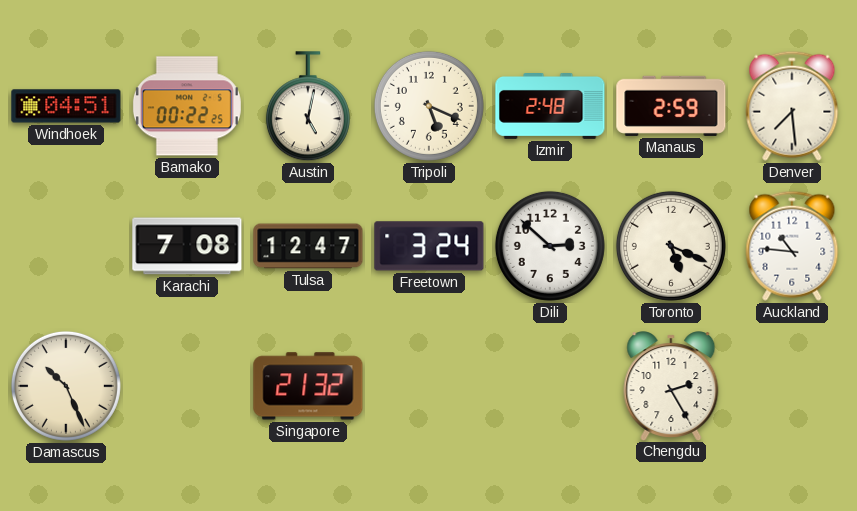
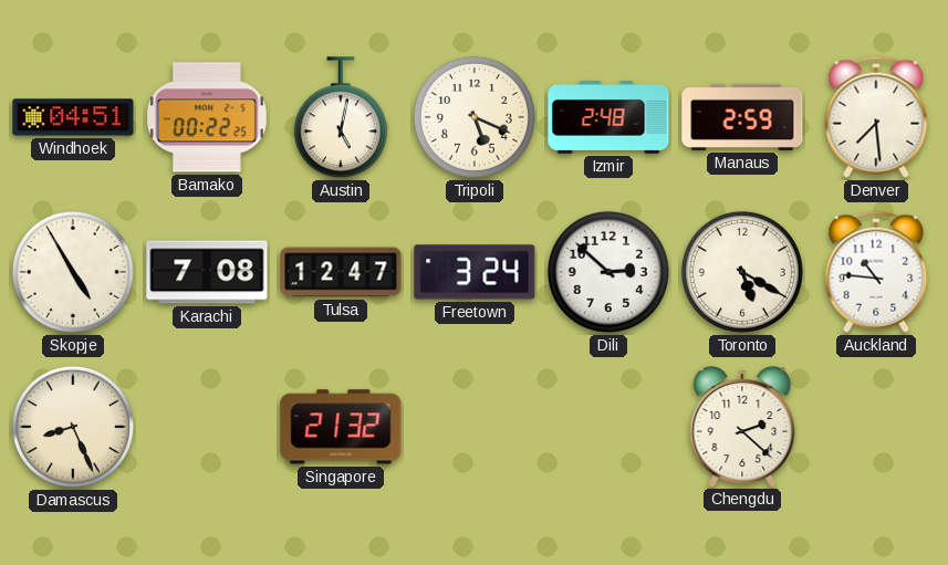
Skopje: none -> 4:55
Toronto: 5:19 -> 5:20
Damascus: 10:26 -> 8:26
Chengdu: 2:25 -> 2:22
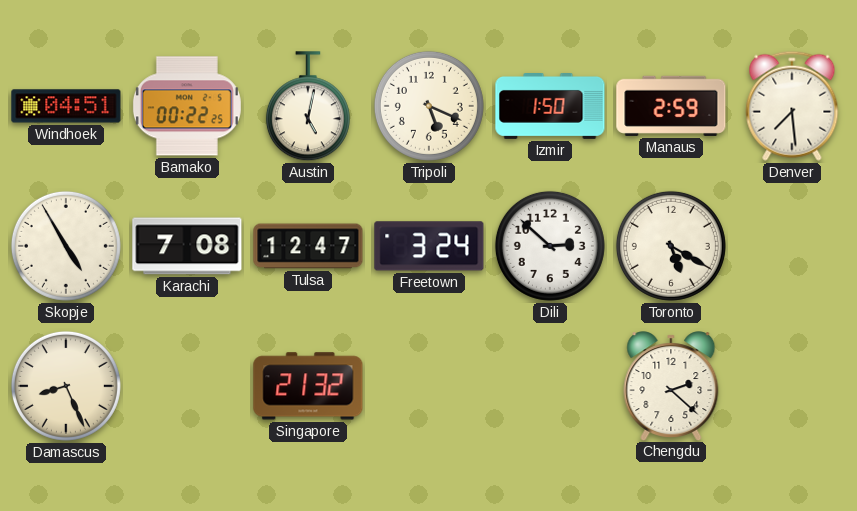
Izmir: 2:48 -> 1:50
Auckland: 10:46 -> none
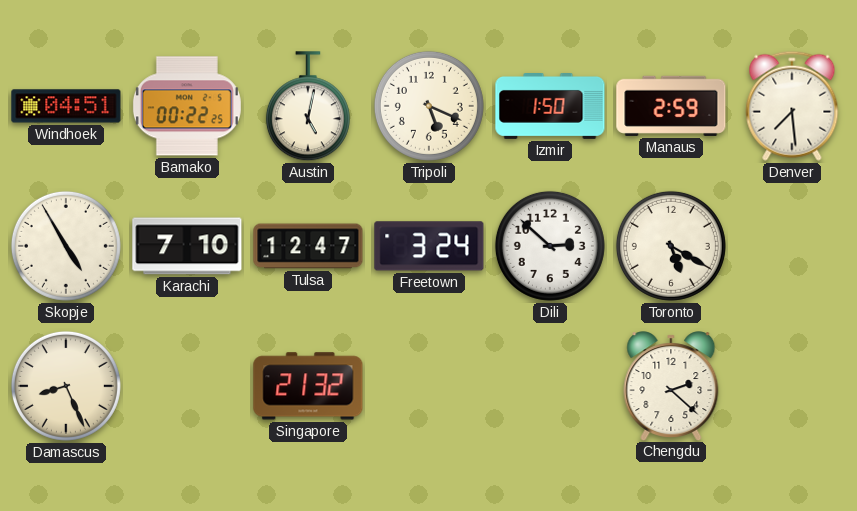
Karachi: 7:08 -> 7:10
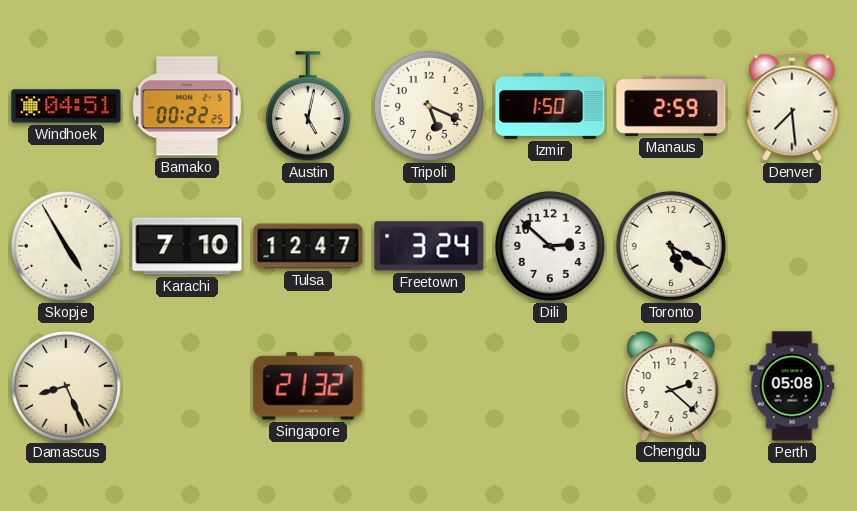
Perth: none -> 05:08
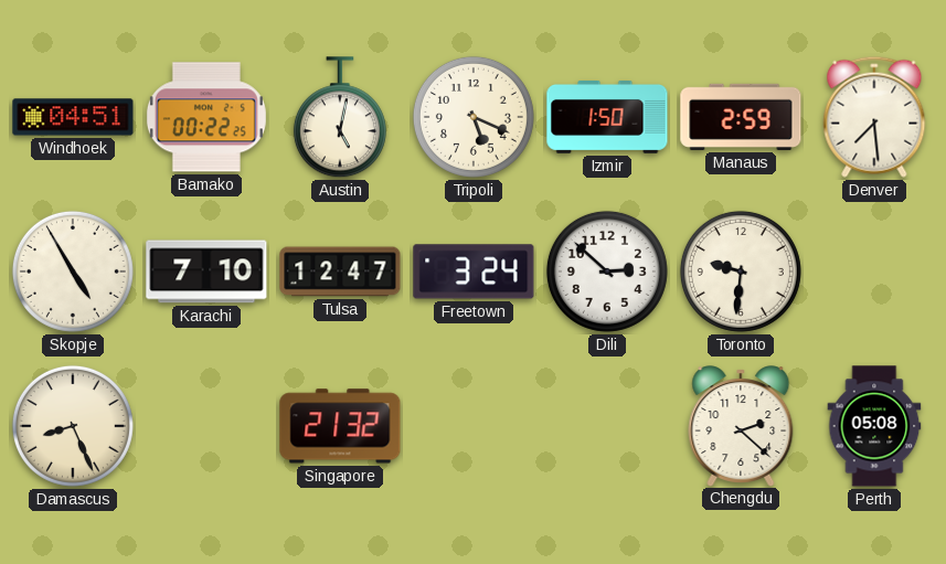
Toronto: 5:20 -> 9:31
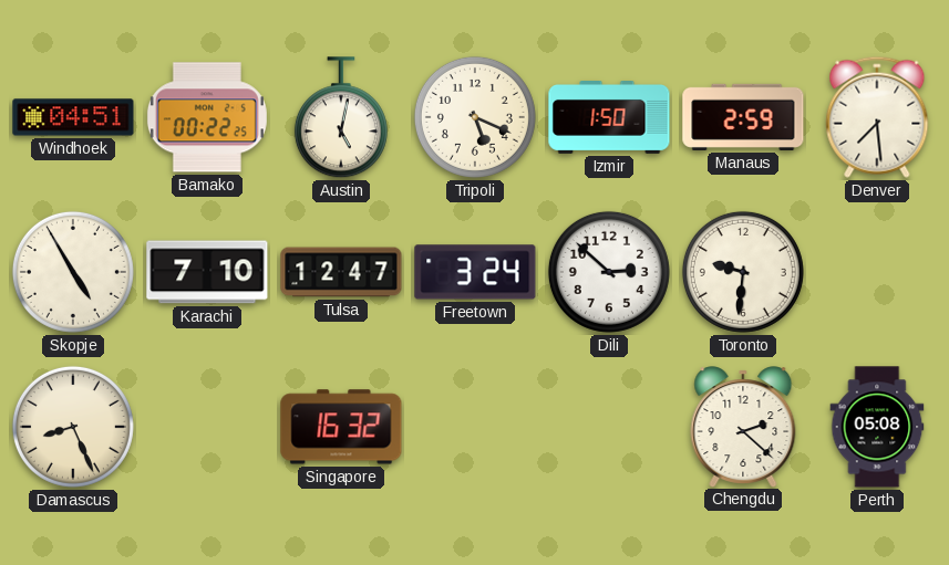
Singapore: 21:32 -> 16:32
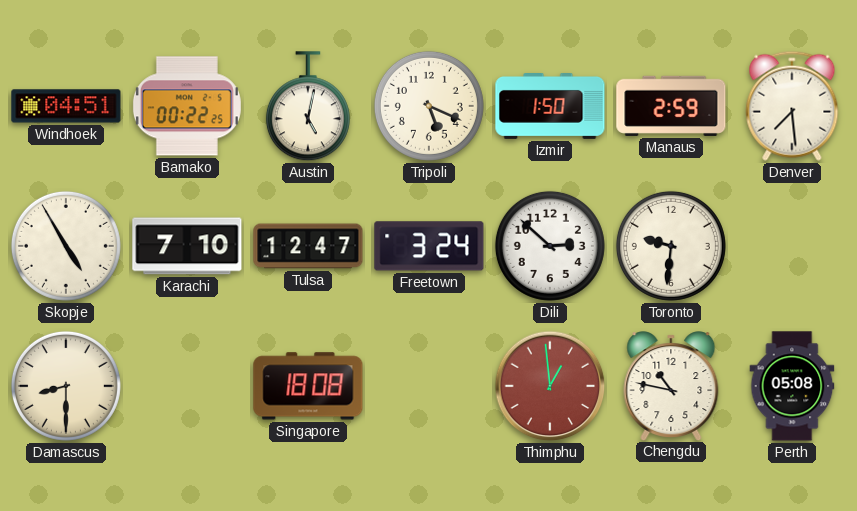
Damascus: 8:26 -> 8:30
Singapore: 16:32 -> 18:08
Thimphu: none -> 12:59
Chengdu: 2:22 -> 10:47
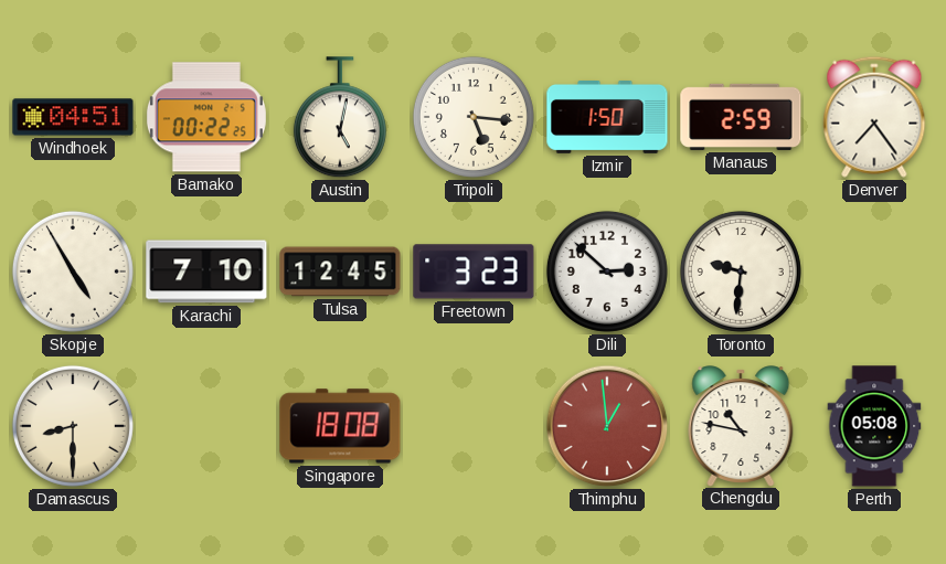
Tripoli: 5:19 -> 5:16
Denver: 7:29 -> 7:24
Tulsa: 12:47 -> 12:45
Freetown: 3:24 -> 3:23
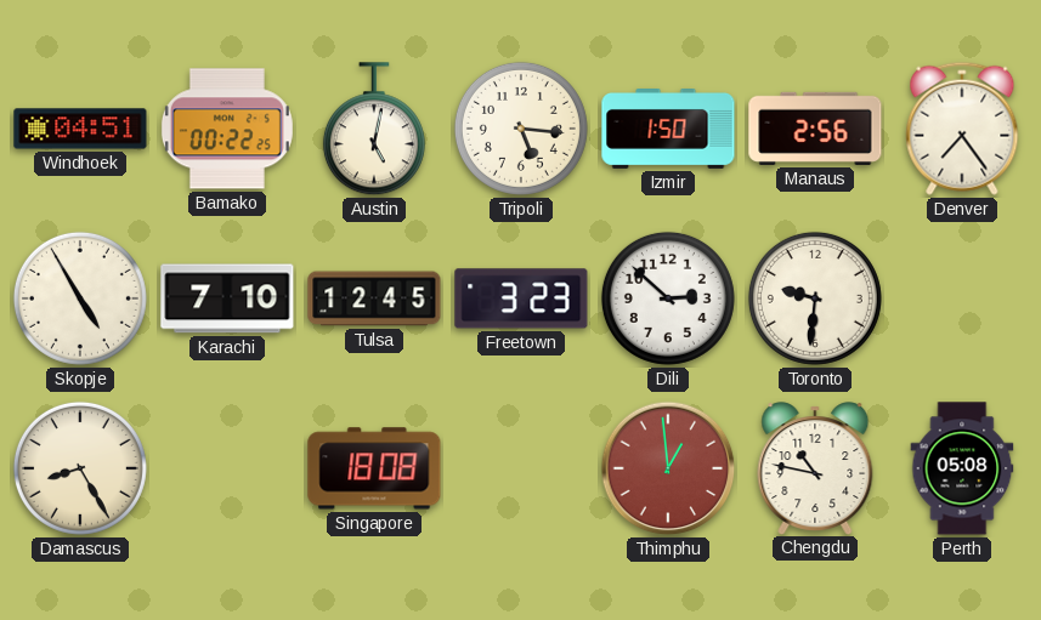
Manaus: 2:59 -> 2:56
Damascus: 8:30 -> 8:25
